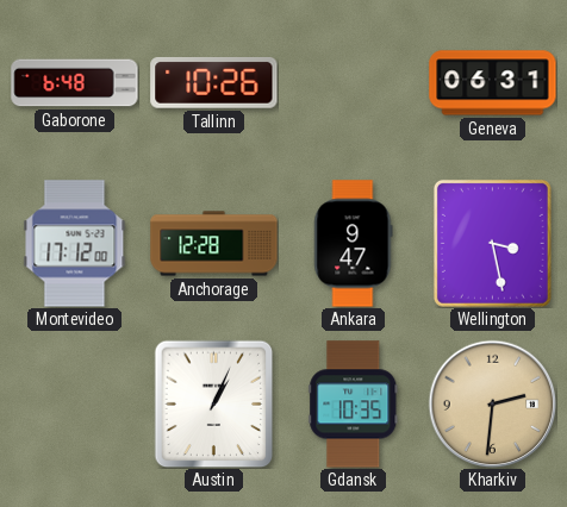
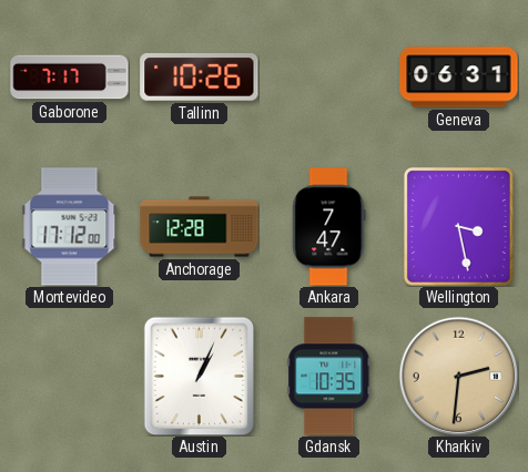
Gaborone: 6:48 -> 7:17
Ankara: 9:47 -> 7:47
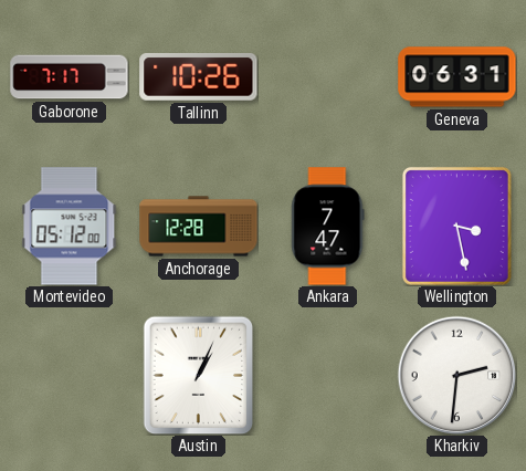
Montevideo: 17:12 -> 05:12
Gdansk: 10:35 -> none
Kharkiv dial: champagne -> white
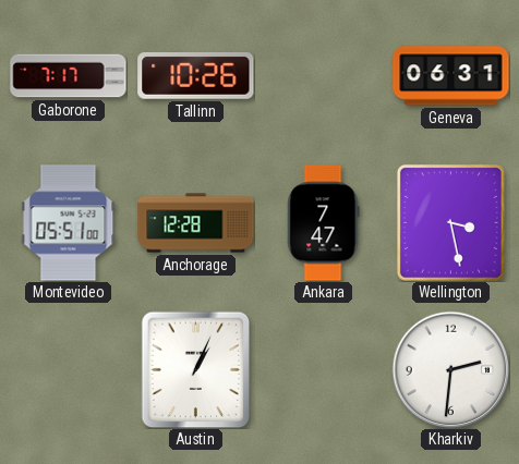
Montevideo: 05:12 -> 05:51
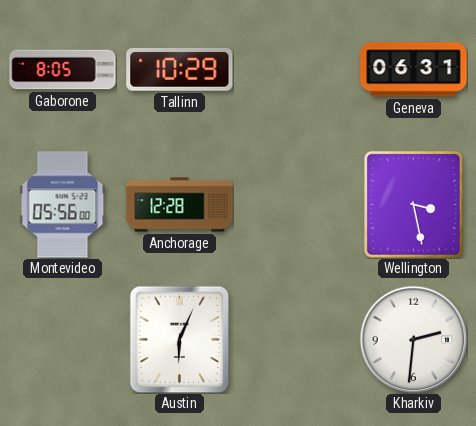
Gaborone: 7:17 -> 8:05
Tallinn: 10:26 -> 10:29
Montevideo: 05:51 -> 05:56
Ankara: 7:47 -> none
Austin: 1:04 -> 6:04
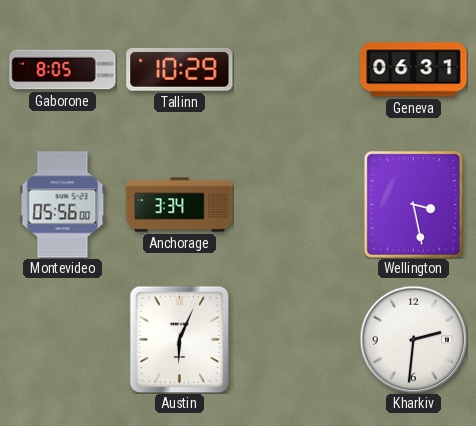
Anchorage: 12:28 -> 3:34
